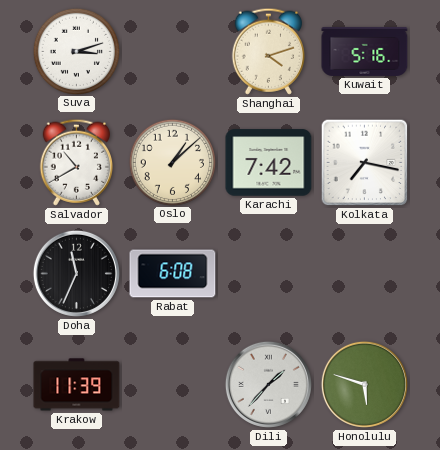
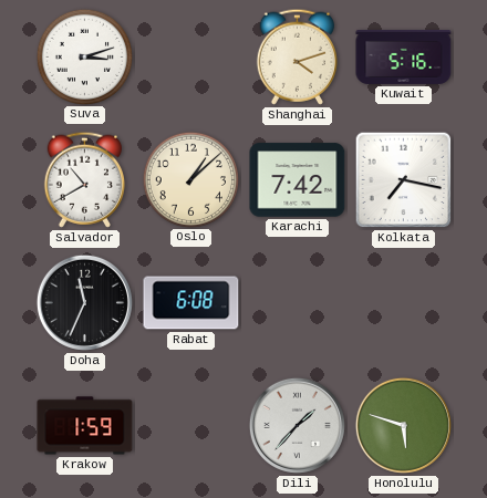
Krakow: 11:39 -> 1:59
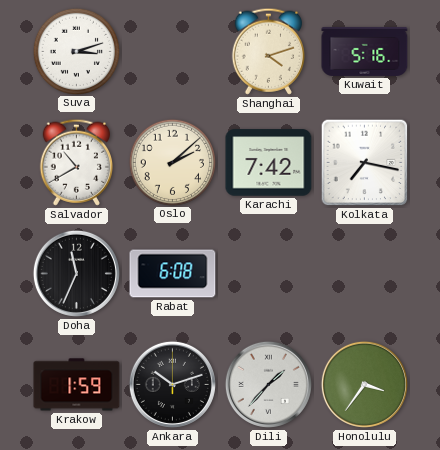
Oslo: 1:08 -> 2:08
Ankara: none -> 10:12
Honolulu: 5:48 -> 3:36
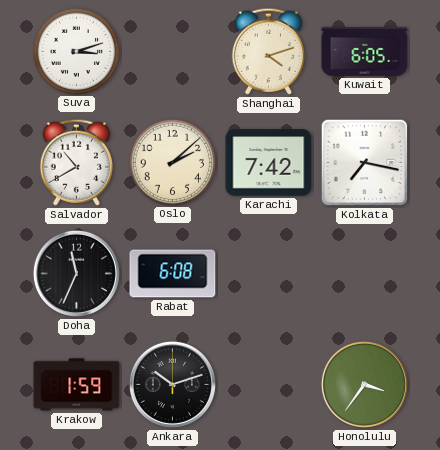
Kuwait: 5:16 -> 6:05
Dili: 1:37 -> none
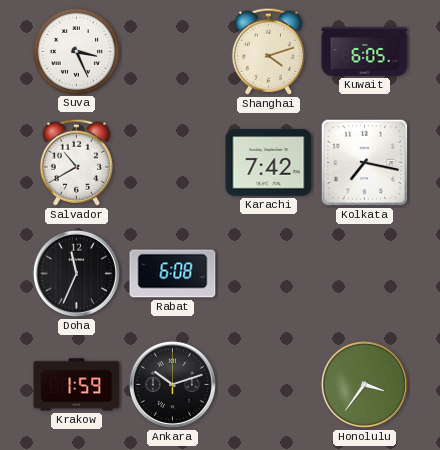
Suva: 3:12 -> 3:26
Oslo: 2:08 -> none
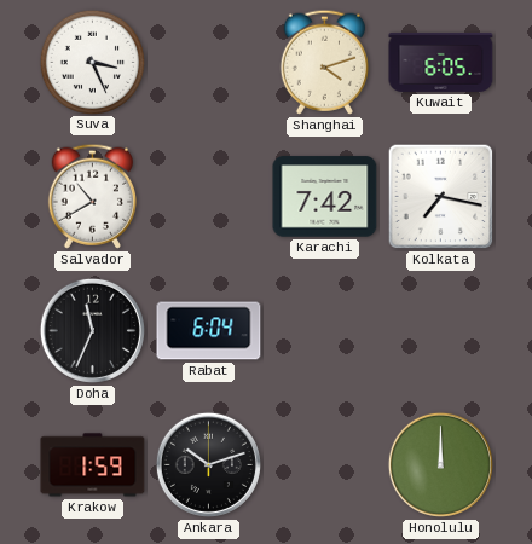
Rabat: 6:08 -> 6:04
Honolulu: 3:36 -> 12:00
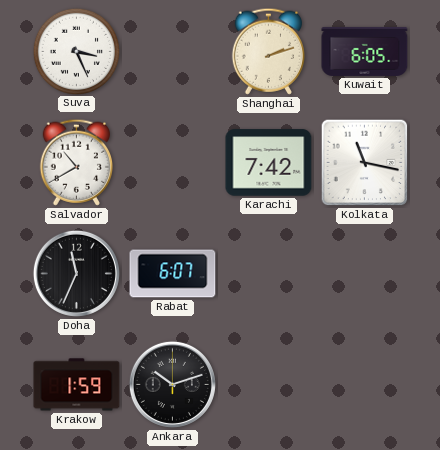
Shanghai: 4:12 -> 2:12
Kolkata: 7:17 -> 11:17
Rabat: 6:04 -> 6:07
Honolulu: 12:00 -> none
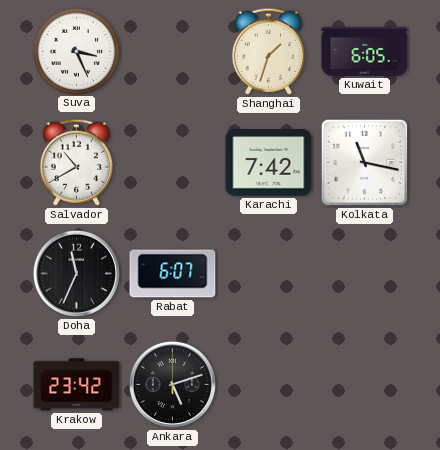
Shanghai: 2:12 -> 1:33
Krakow: 1:59 -> 23:42
Ankara: 10:12 -> 5:12
